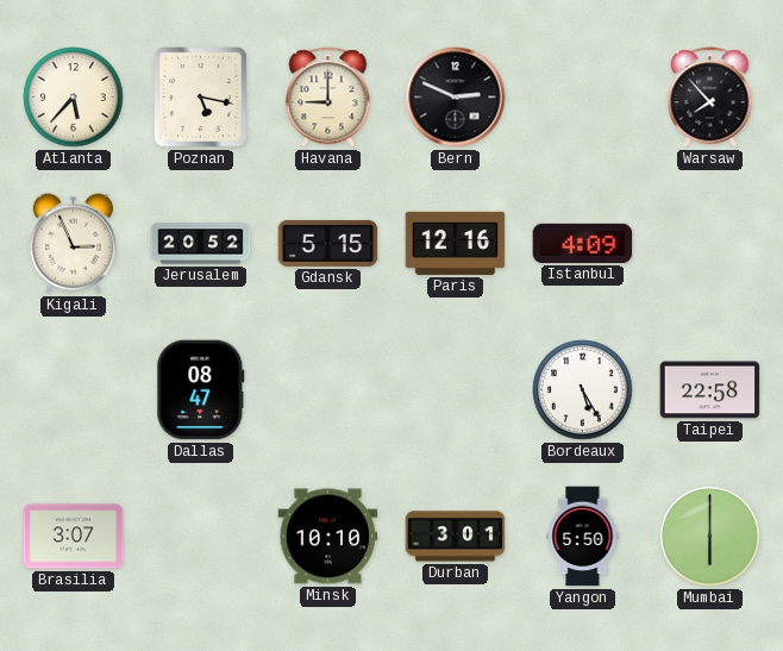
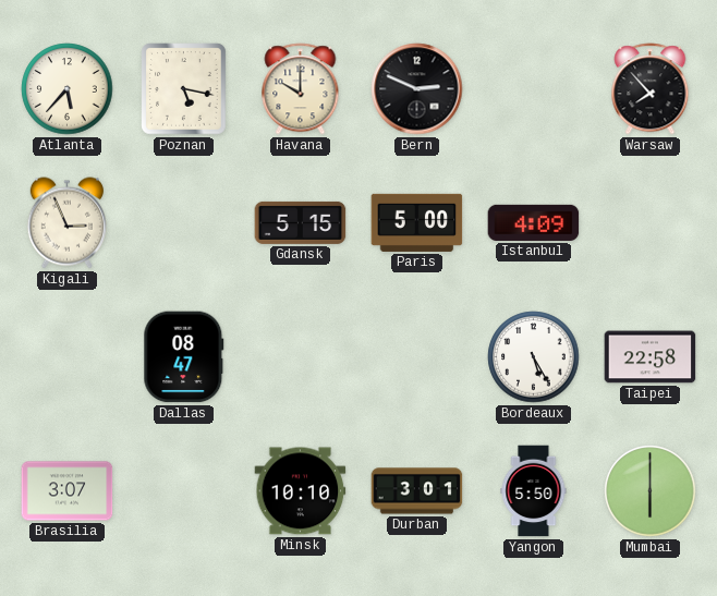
Havana: 9:00 -> 10:00
Jerusalem: 20:52 -> none
Paris: 12:16 -> 5:00
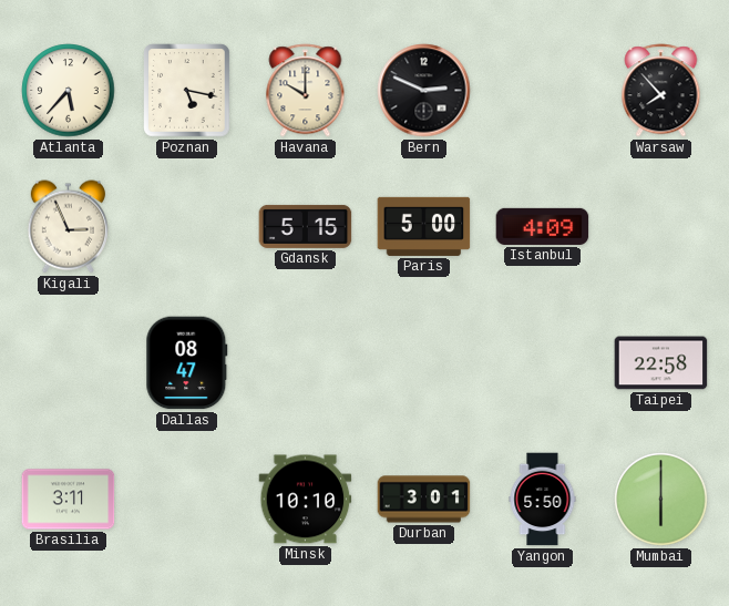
Bordeaux: 5:25 -> none
Brasilia: 3:07 -> 3:11
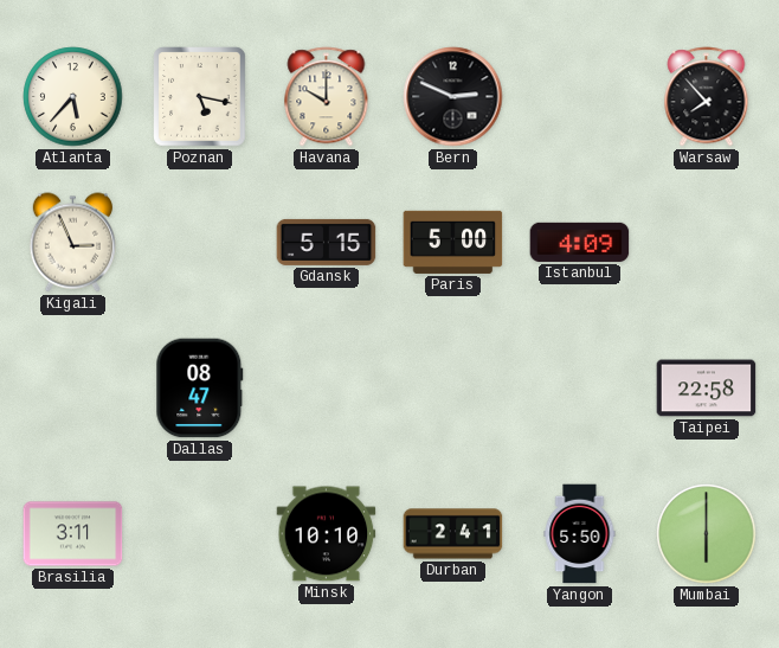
Durban: 3:01 -> 2:41
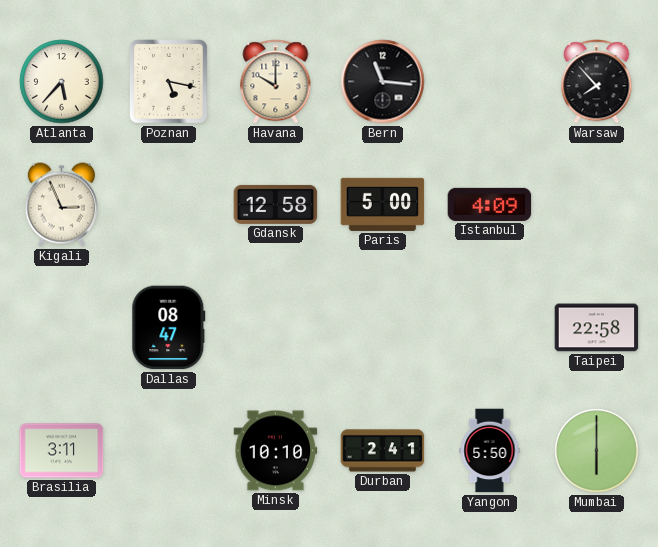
Bern: 2:49 -> 11:16
Gdansk: 5:15 -> 12:58
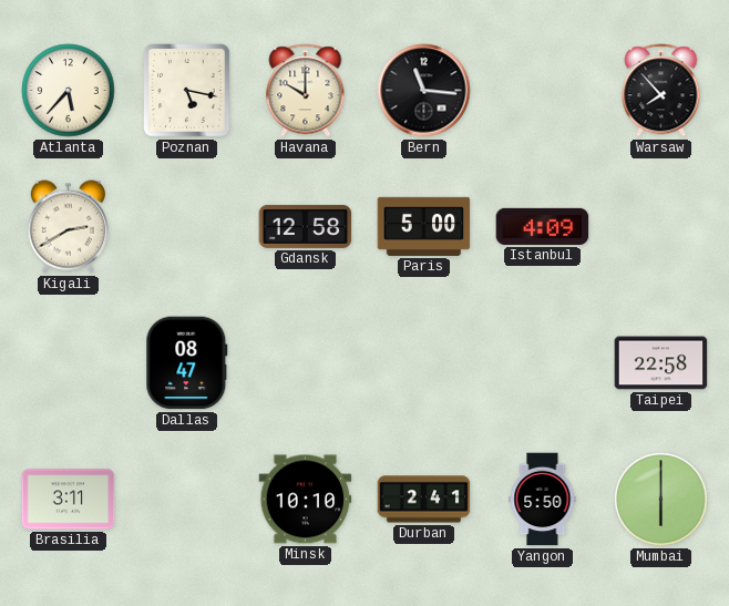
Kigali: 2:56 -> 2:40
